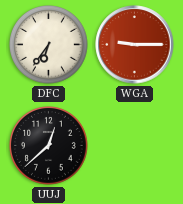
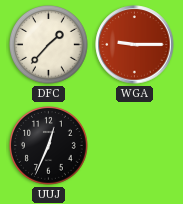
DFC: 6:36 -> 1:37
UUJ: 12:38 -> 12:34
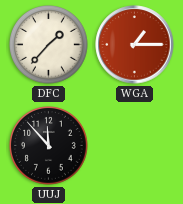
WGA: 9:15 -> 1:15
UUJ: 12:34 -> 11:53
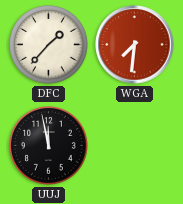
WGA: 1:15 -> 7:31
UUJ: 11:53 -> 11:58
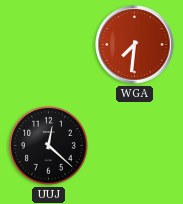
DFC: 1:37 -> none
UUJ: 11:58 -> 12:22
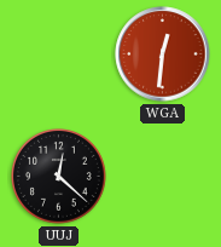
WGA: 7:31 -> 12:31
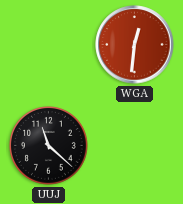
UUJ: 12:22 -> 11:22
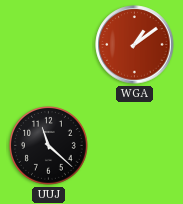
WGA: 12:31 -> 1:09
